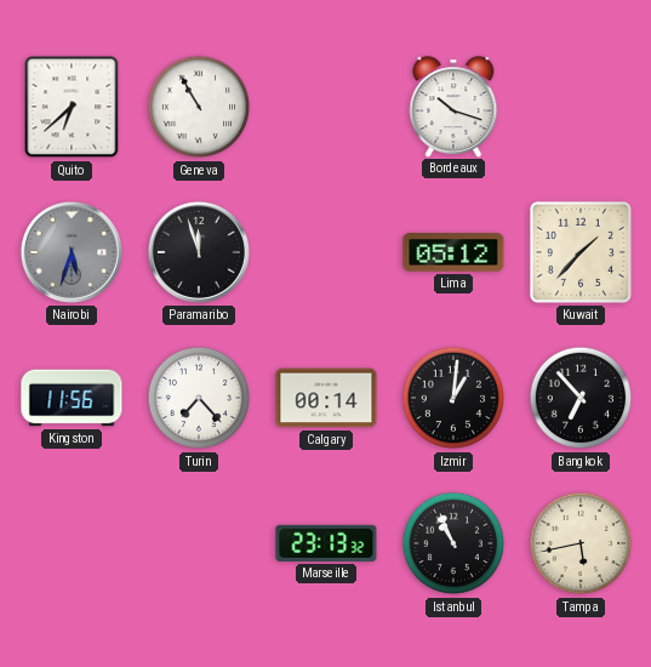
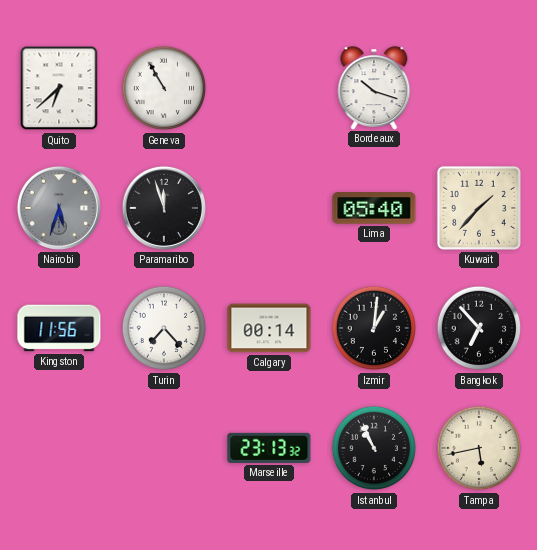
Lima: 05:12 -> 05:40
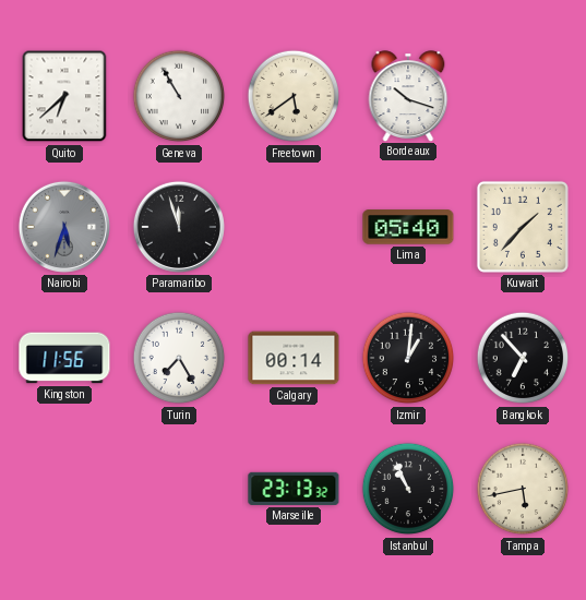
Freetown: none -> 5:39
Turin: 7:23 -> 7:25
